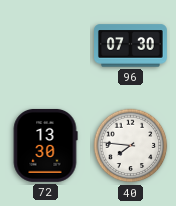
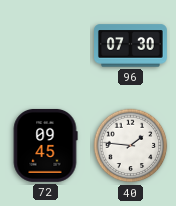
72: 13:30 -> 09:45
40: 7:46 -> 1:46
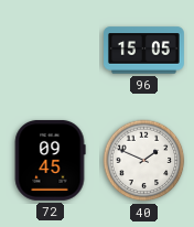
96: 07:30 -> 15:05
40: 1:46 -> 1:49
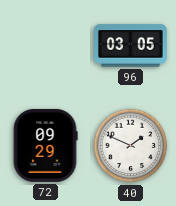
96: 15:05 -> 03:05
72: 09:45 -> 09:29
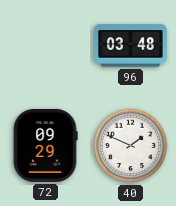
96: 03:05 -> 03:48
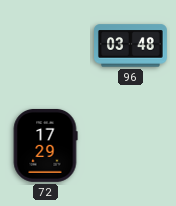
72: 09:29 -> 17:29
40: 1:49 -> none
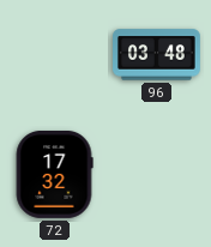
72: 17:29 -> 17:32
